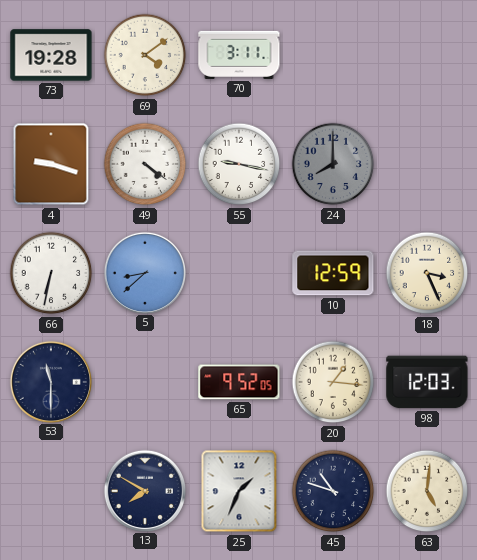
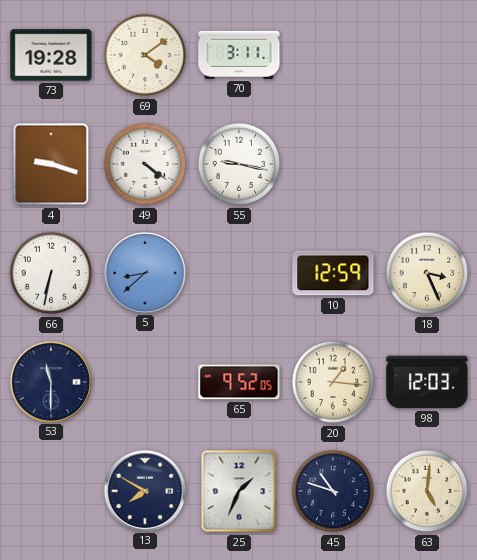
24: 8:00 -> none
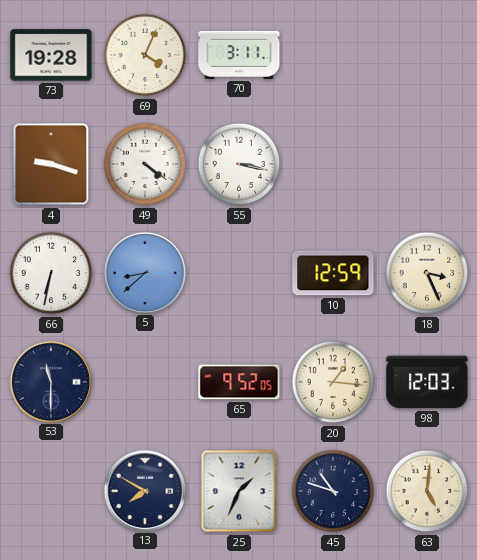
69: 4:09 -> 4:04
55: 9:17 -> 3:17
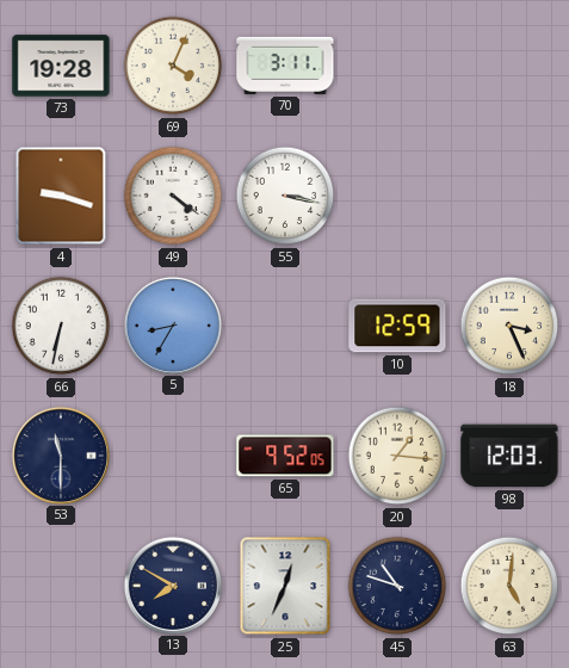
5: 8:38 -> 8:35
25: 1:34 -> 12:34
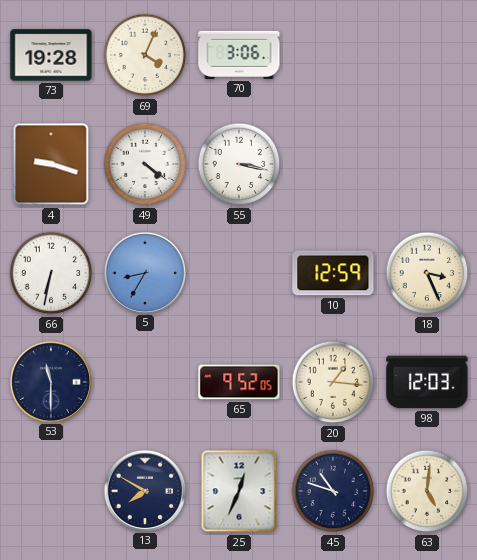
70: 3:11 -> 3:06
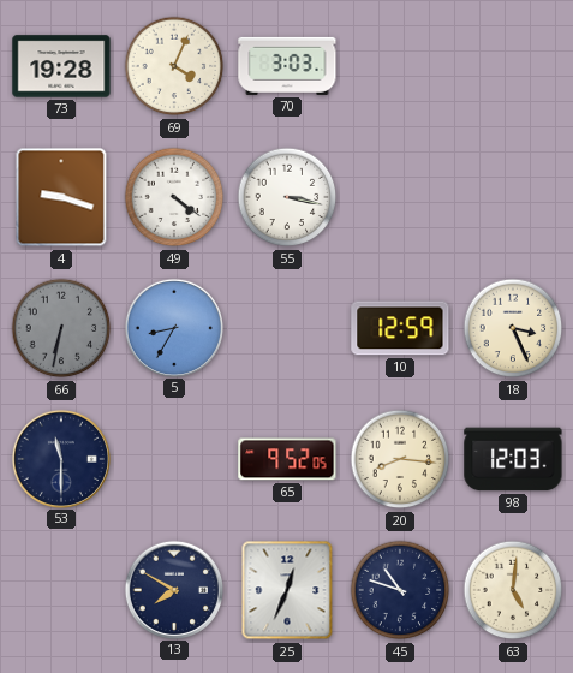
70: 3:06 -> 3:03
66 dial: white -> grey
20: 1:16 -> 8:16
